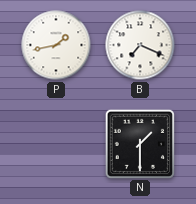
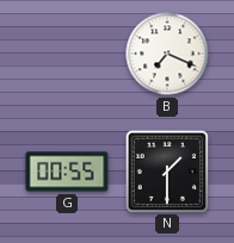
P: 1:43 -> none
G: none -> 00:55
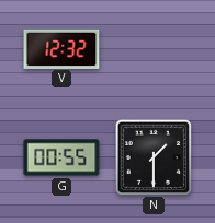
V: none -> 12:32
B: 7:19 -> none
